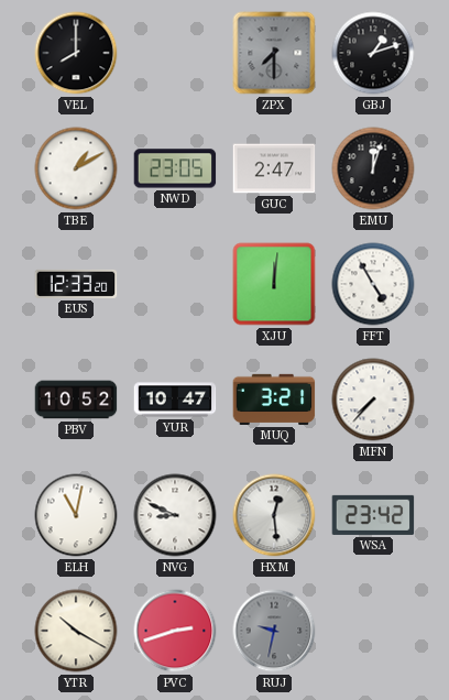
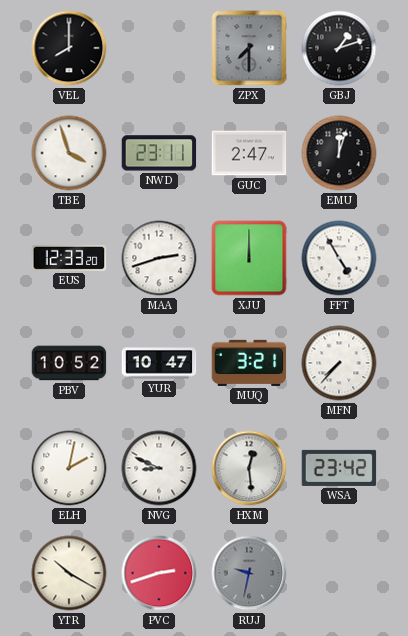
TBE: 1:10 -> 3:57
NWD: 23:05 -> 23:11
MAA: none -> 2:42
XJU: 12:01 -> 12:00
ELH: 11:02 -> 2:02
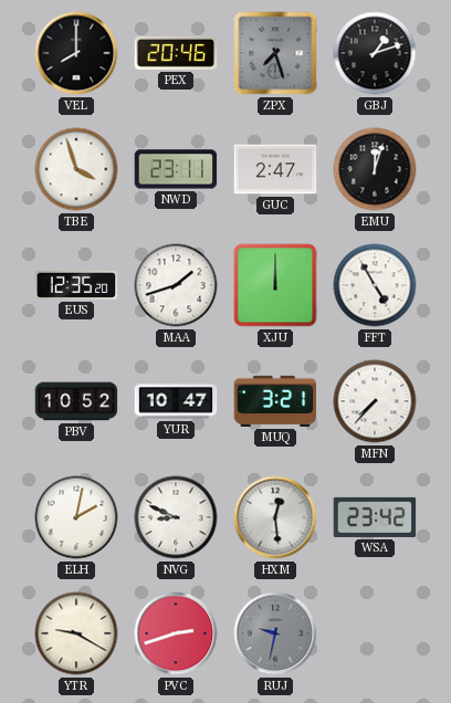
PEX: none -> 20:46
ZPX: 7:30 -> 7:27
EUS: 12:33 -> 12:35
MAA: 2:42 -> 1:42
YTR: 10:20 -> 9:20
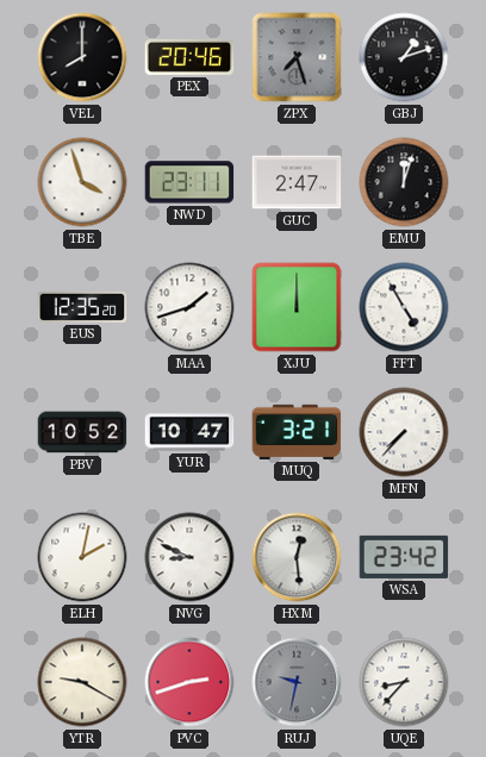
UQE: none -> 8:37
